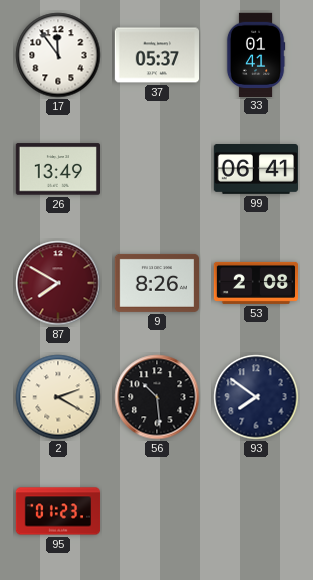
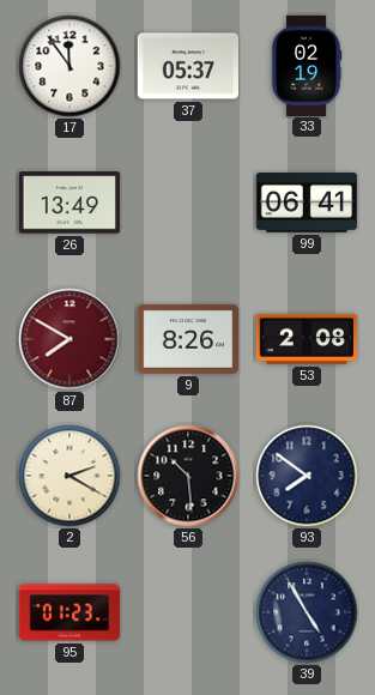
33: 01:41 -> 02:19
39: none -> 4:55
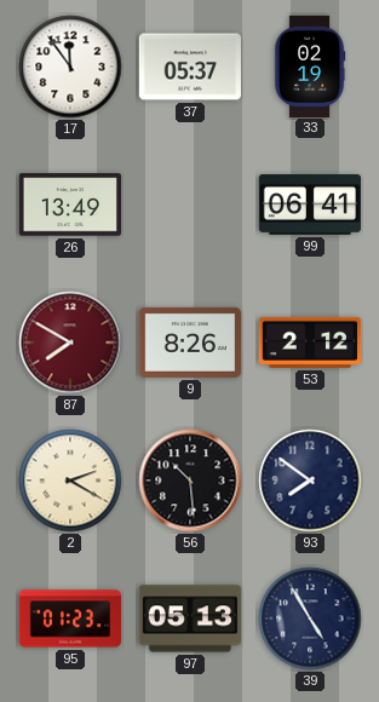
53: 2:08 -> 2:12
97: none -> 05:13
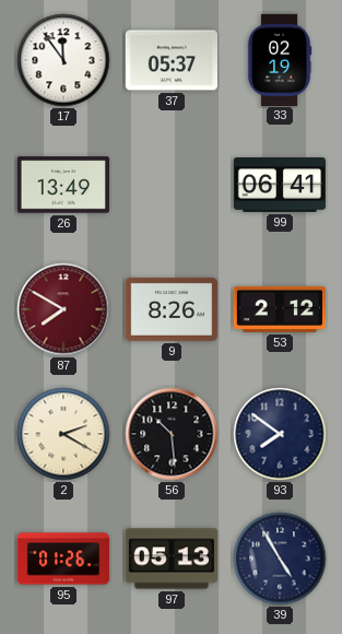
95: 01:23 -> 01:26
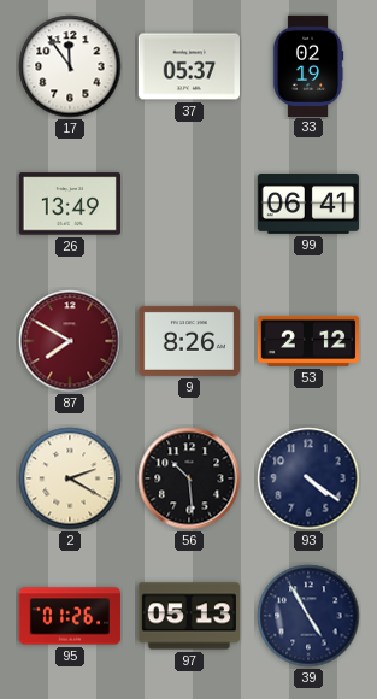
93: 7:51 -> 4:21
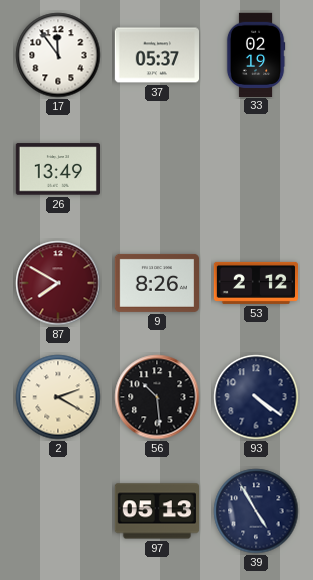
99: 06:41 -> none
95: 01:26 -> none
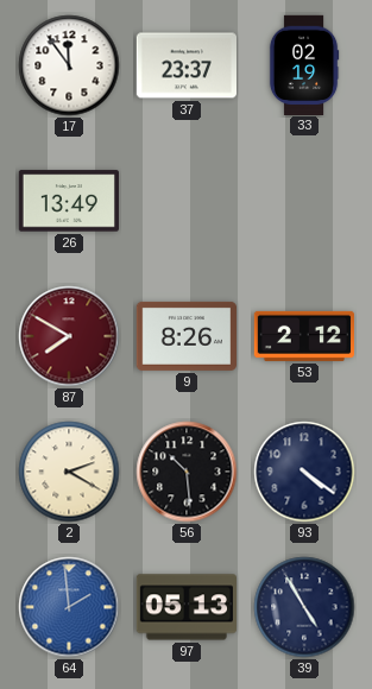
37: 05:37 -> 23:37
64: none -> 1:59
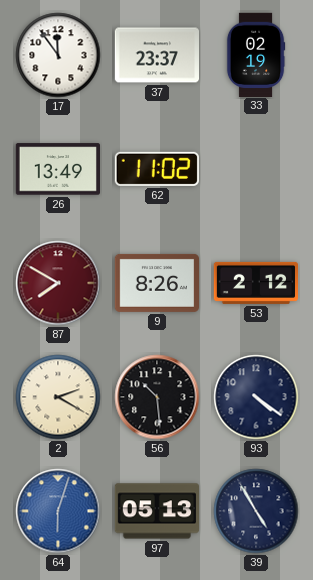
62: none -> 11:02
64: 1:59 -> 6:03
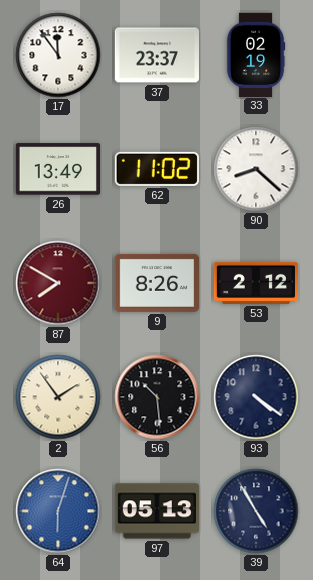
90: none -> 8:22
2: 2:20 -> 1:54
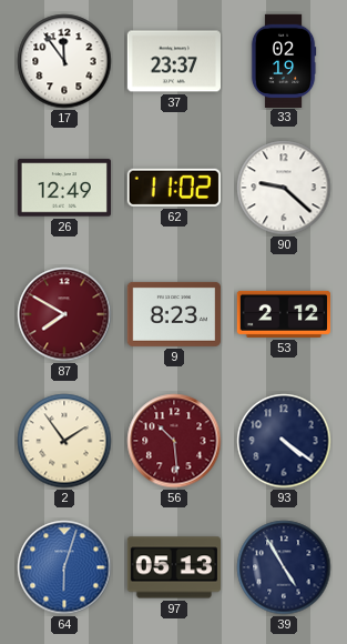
26: 13:49 -> 12:49
90: 8:22 -> 9:22
9: 8:26 -> 8:23
56 dial: black -> burgundy
